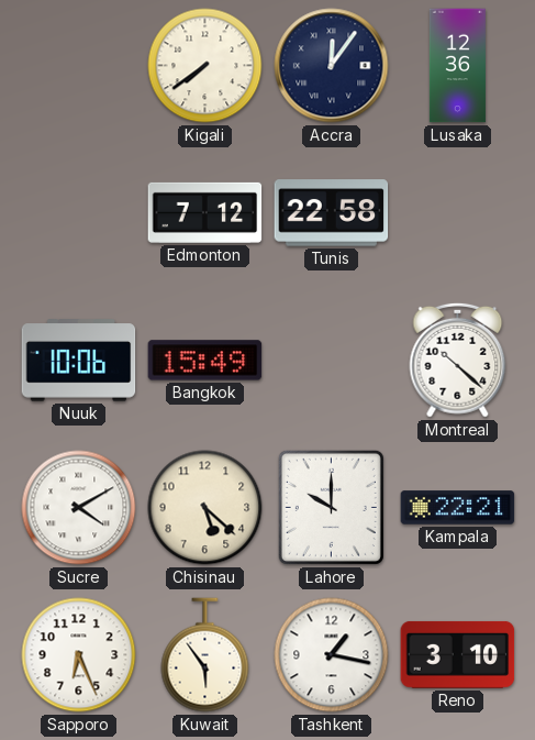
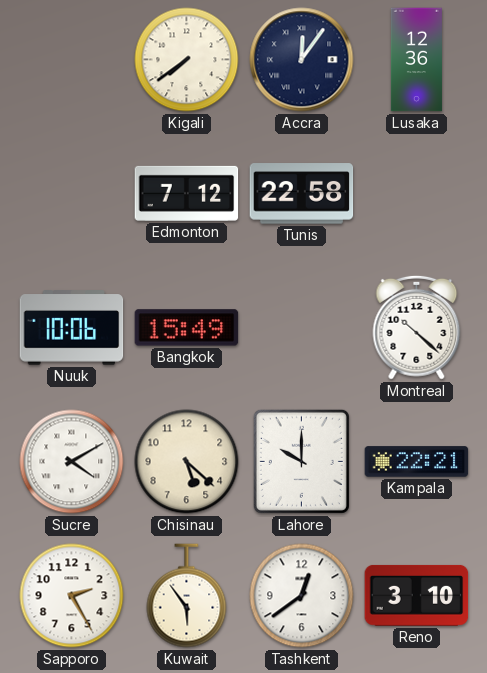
Sapporo: 6:26 -> 2:25
Tashkent: 1:17 -> 12:39
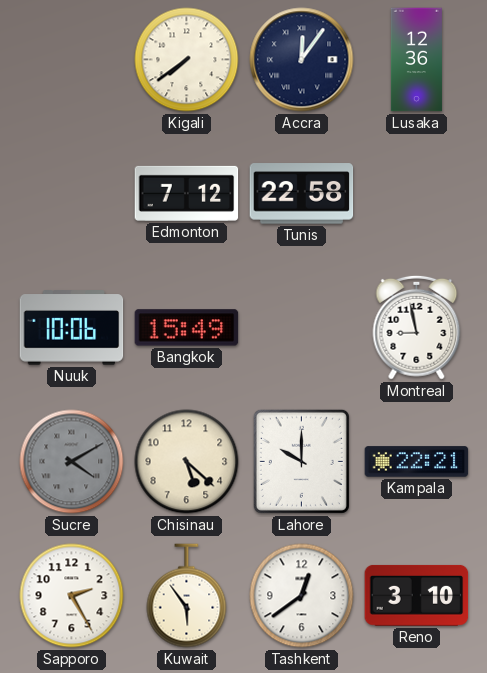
Montreal: 10:22 -> 8:58
Sucre dial: white -> grey
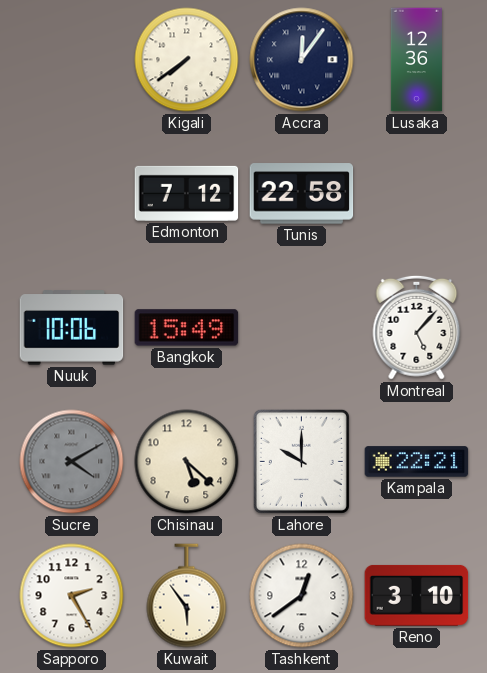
Montreal: 8:58 -> 5:07
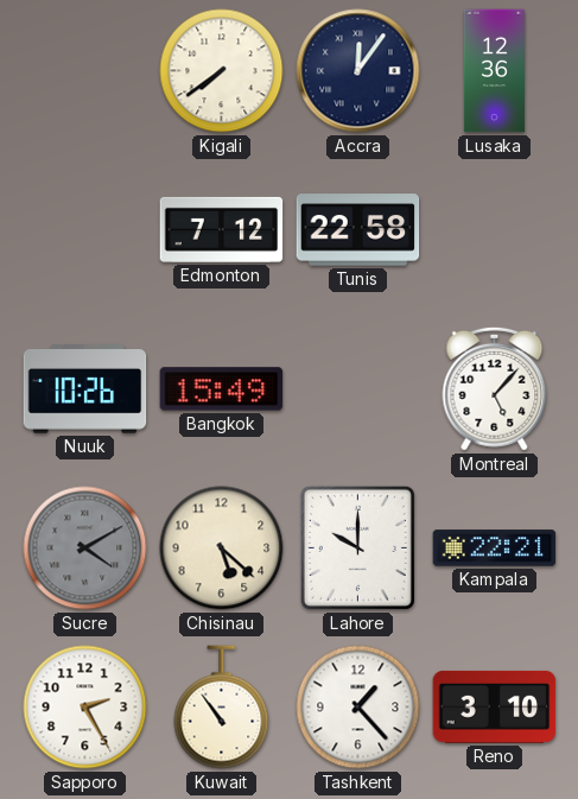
Nuuk: 10:06 -> 10:26
Kuwait: 5:54 -> 10:54
Tashkent: 12:39 -> 1:23
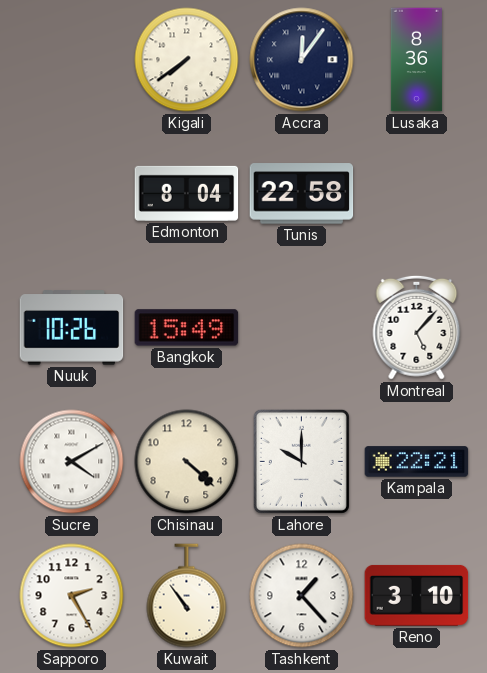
Lusaka: 12:36 -> 8:36
Edmonton: 7:12 -> 8:04
Sucre dial: grey -> white
Chisinau: 5:22 -> 4:22
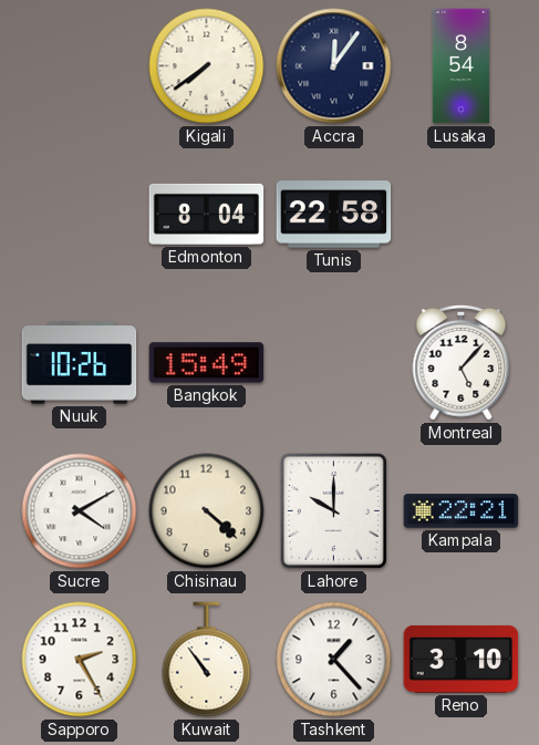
Lusaka: 8:36 -> 8:54
